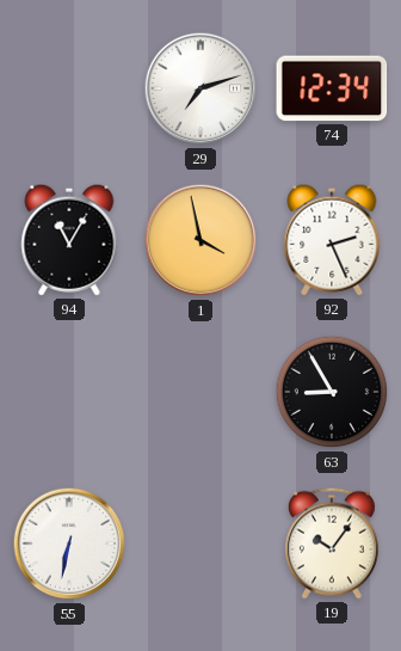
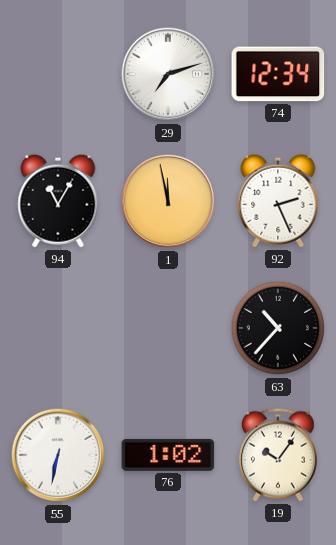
1: 3:58 -> 11:58
63: 8:55 -> 10:37
76: none -> 1:02
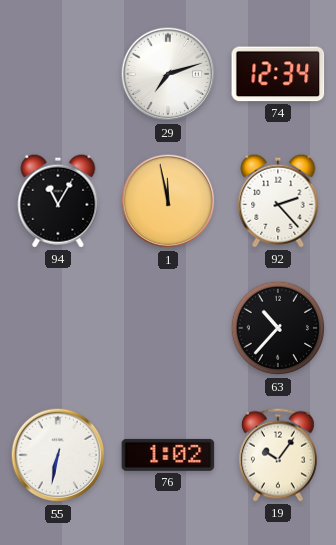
92: 2:26 -> 2:23
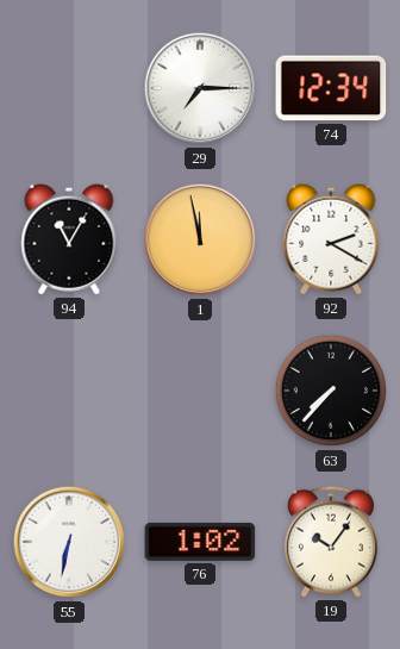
29: 7:12 -> 7:15
92: 2:23 -> 2:20
63: 10:37 -> 7:37
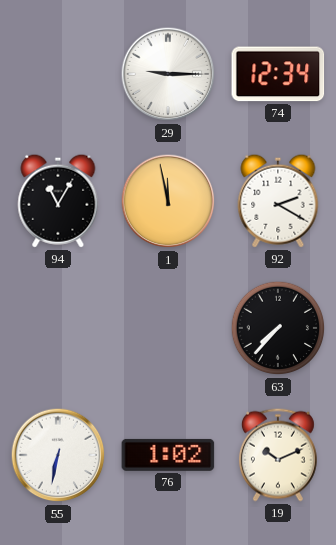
29: 7:15 -> 9:15
19: 10:06 -> 10:11
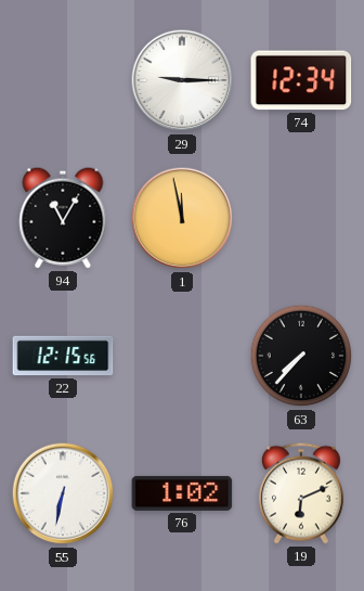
92: 2:20 -> none
22: none -> 12:15
19: 10:11 -> 6:11
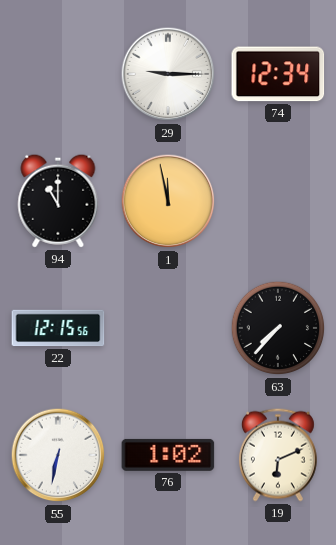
94: 11:05 -> 11:00
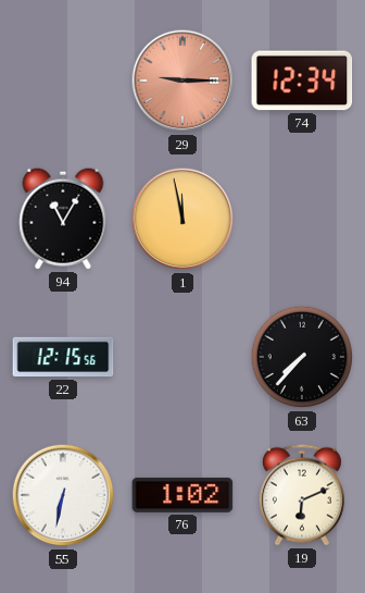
29 dial: white -> salmon
94: 11:00 -> 11:05
